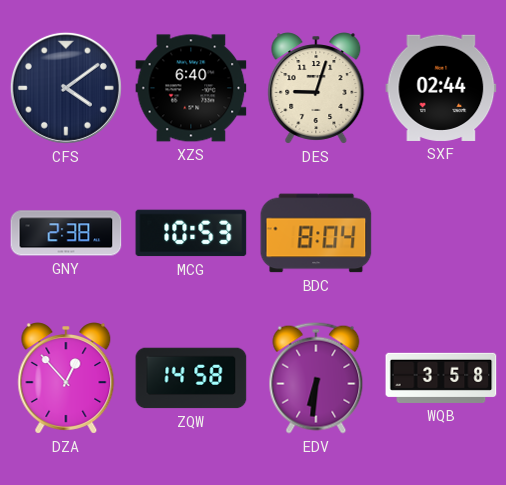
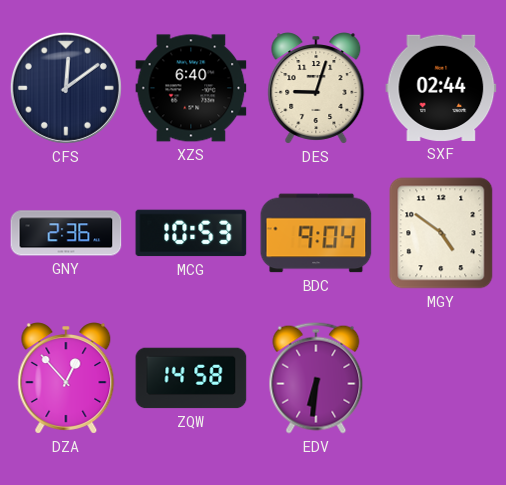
CFS: 4:09 -> 12:09
GNY: 2:38 -> 2:36
BDC: 8:04 -> 9:04
MGY: none -> 4:51
WQB: 3:58 -> none
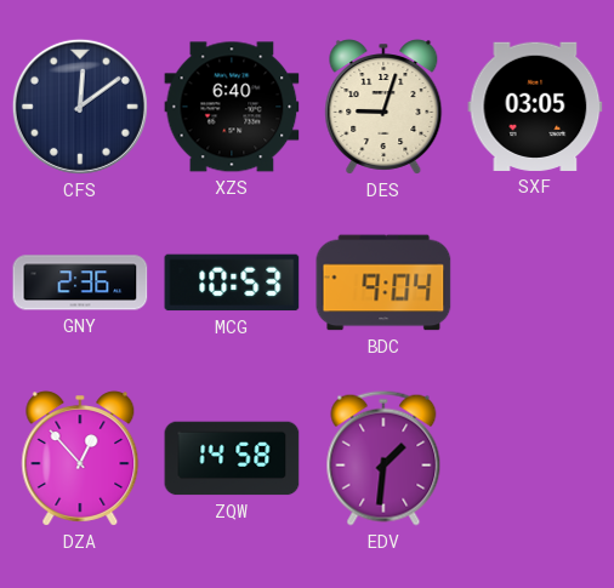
SXF: 02:44 -> 03:05
MGY: 4:51 -> none
EDV: 6:31 -> 1:31
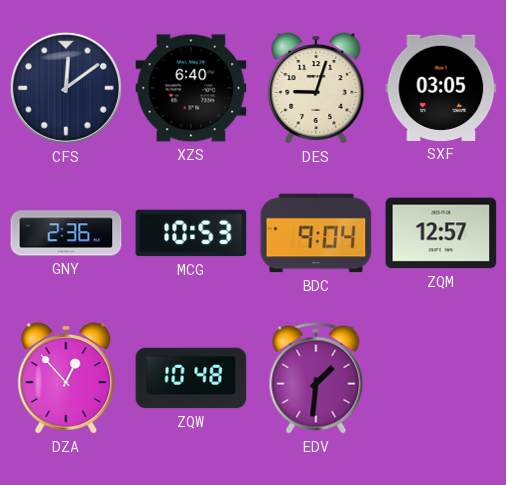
ZQM: none -> 12:57
ZQW: 14:58 -> 10:48
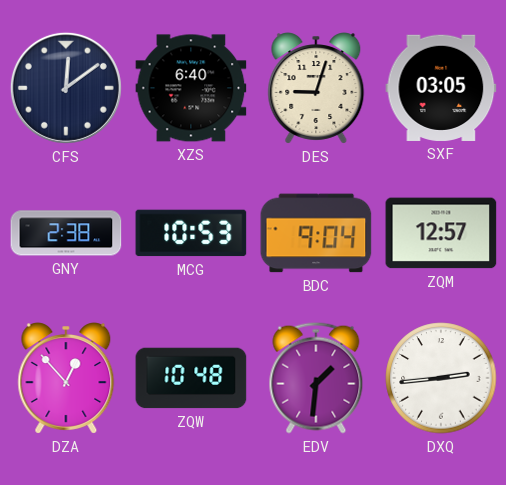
GNY: 2:36 -> 2:38
DXQ: none -> 2:44
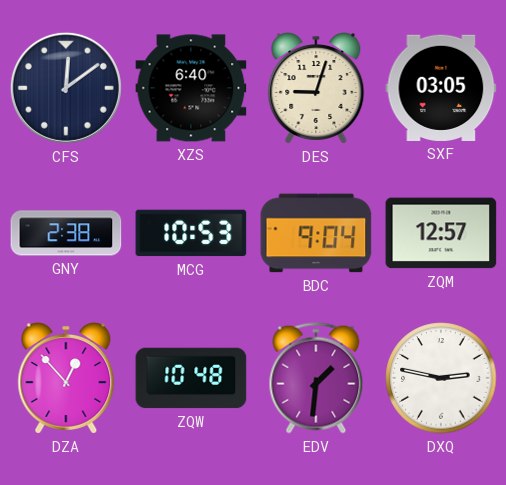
DXQ: 2:44 -> 2:47
